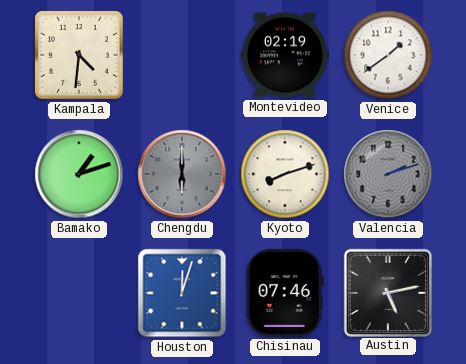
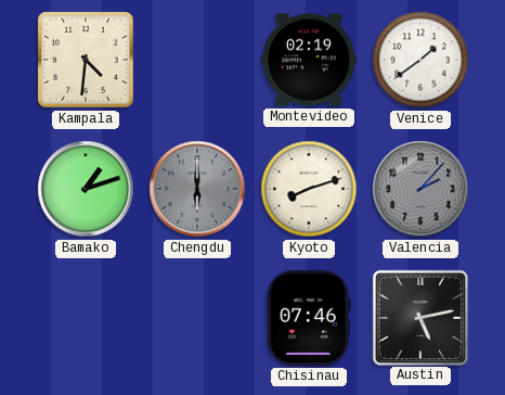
Valencia: 2:12 -> 2:07
Houston: 12:03 -> none
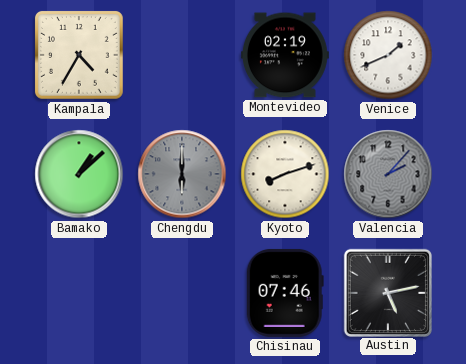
Kampala: 4:31 -> 4:35
Venice: 1:39 -> 1:41
Bamako: 1:12 -> 1:08
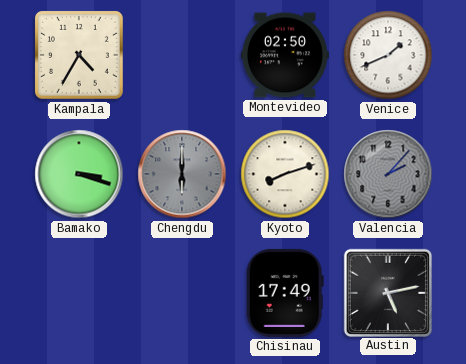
Montevideo: 02:19 -> 02:50
Bamako: 1:08 -> 3:18
Chisinau: 07:46 -> 17:49
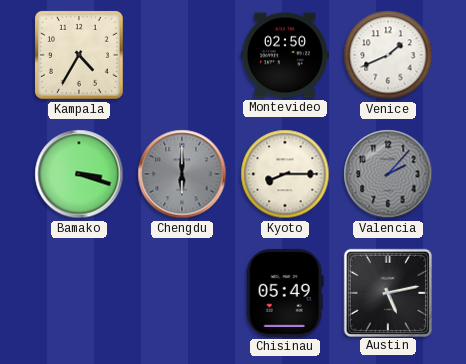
Kyoto: 8:12 -> 8:15
Chisinau: 17:49 -> 05:49
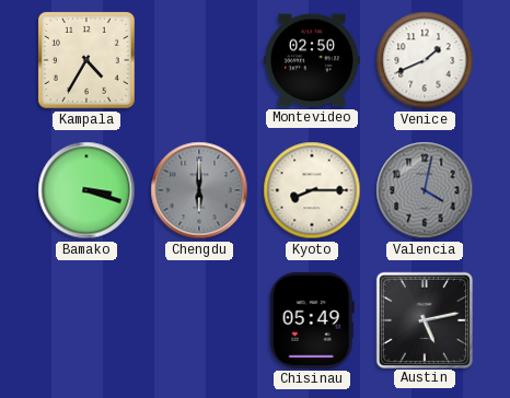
Valencia: 2:07 -> 4:02
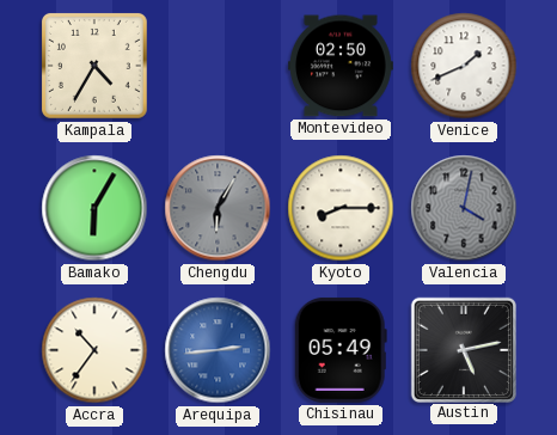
Bamako: 3:18 -> 6:05
Chengdu: 6:00 -> 6:05
Accra: none -> 10:36
Arequipa: none -> 2:44
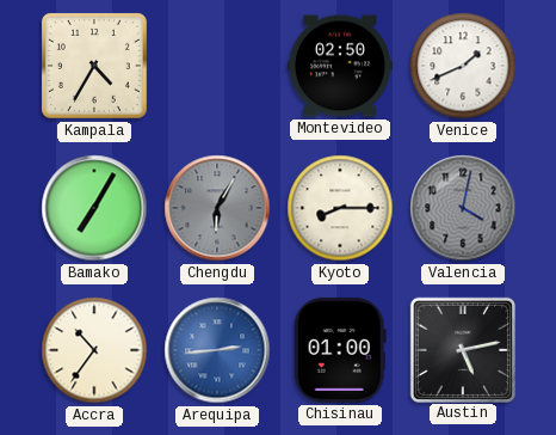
Bamako: 6:05 -> 7:05
Chisinau: 05:49 -> 01:00
